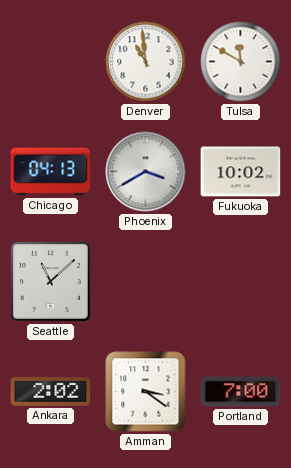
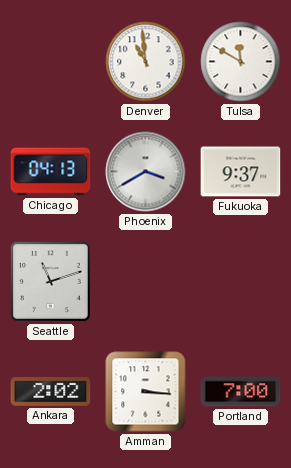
Fukuoka: 10:02 -> 9:37
Seattle: 11:08 -> 11:12
Amman: 3:21 -> 3:16
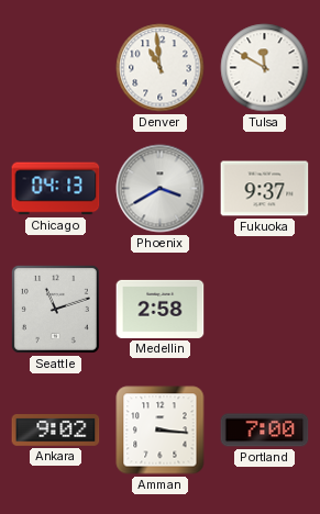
Medellin: none -> 2:58
Ankara: 2:02 -> 9:02
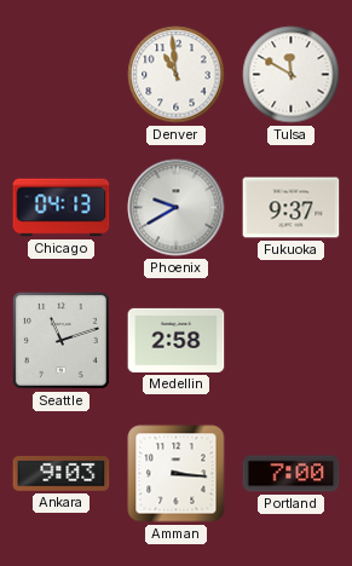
Phoenix: 3:40 -> 9:40
Ankara: 9:02 -> 9:03
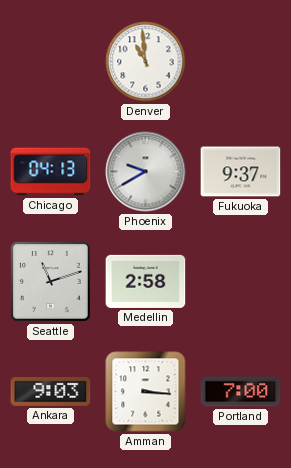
Tulsa: 11:50 -> none
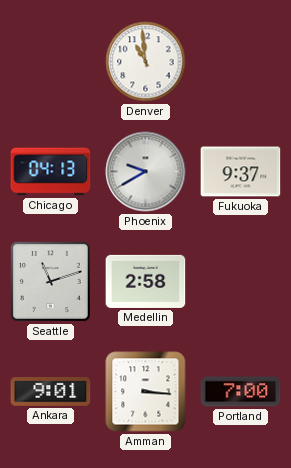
Ankara: 9:03 -> 9:01
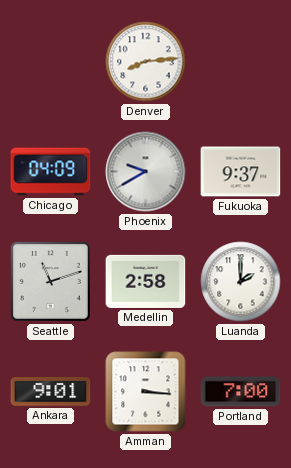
Denver: 10:59 -> 8:14
Chicago: 04:13 -> 04:09
Luanda: none -> 2:00
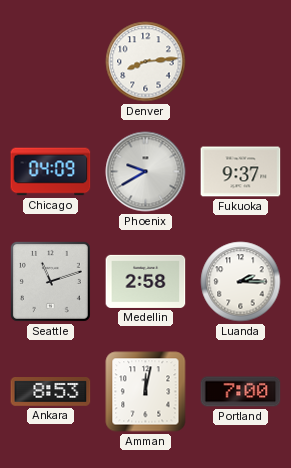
Luanda: 2:00 -> 2:15
Ankara: 9:01 -> 8:53
Amman: 3:16 -> 12:02
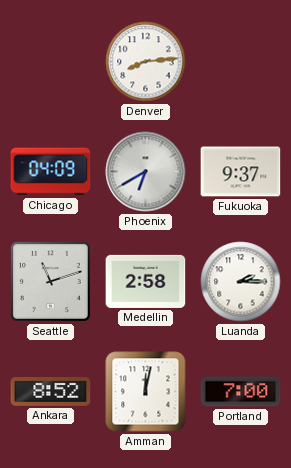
Phoenix: 9:40 -> 6:40
Ankara: 8:53 -> 8:52
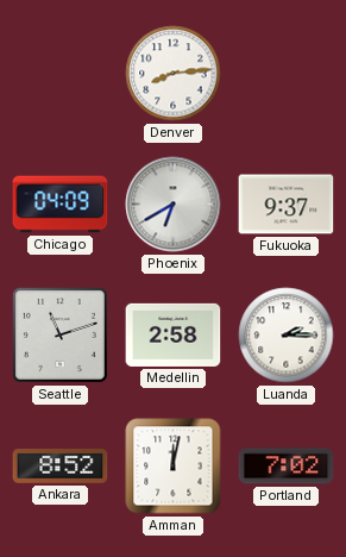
Portland: 7:00 -> 7:02
